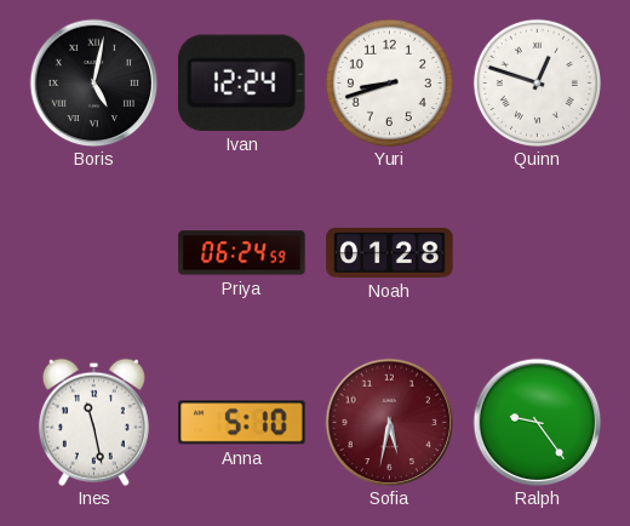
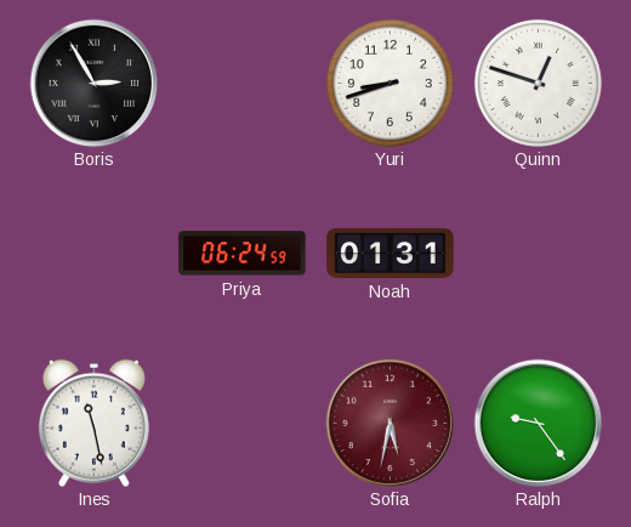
Boris: 5:02 -> 2:55
Ivan: 12:24 -> none
Noah: 01:28 -> 01:31
Anna: 5:10 -> none
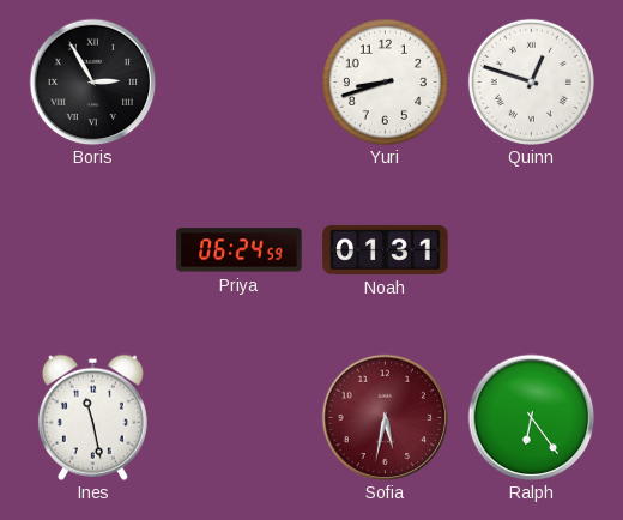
Ralph: 9:24 -> 6:24
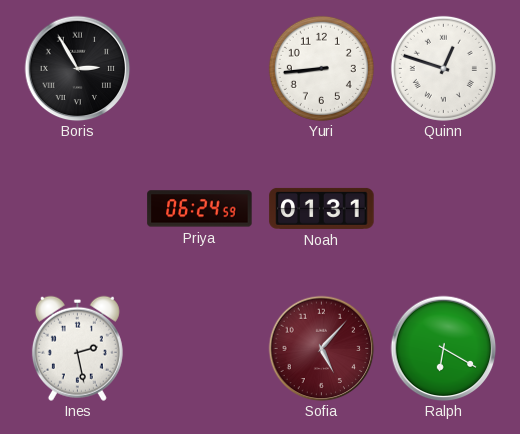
Yuri: 8:42 -> 8:44
Ines: 11:28 -> 2:28
Sofia: 5:32 -> 5:07
Ralph: 6:24 -> 6:20
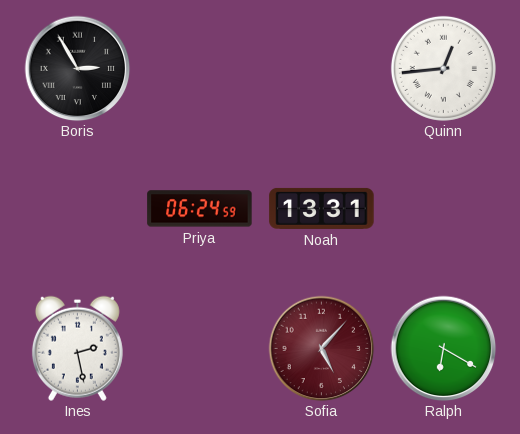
Yuri: 8:44 -> none
Quinn: 12:48 -> 12:44
Noah: 01:31 -> 13:31
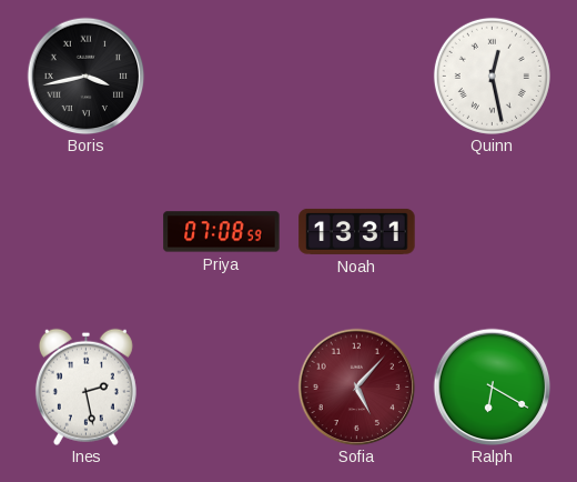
Boris: 2:55 -> 3:43
Quinn: 12:44 -> 12:28
Priya: 06:24 -> 07:08
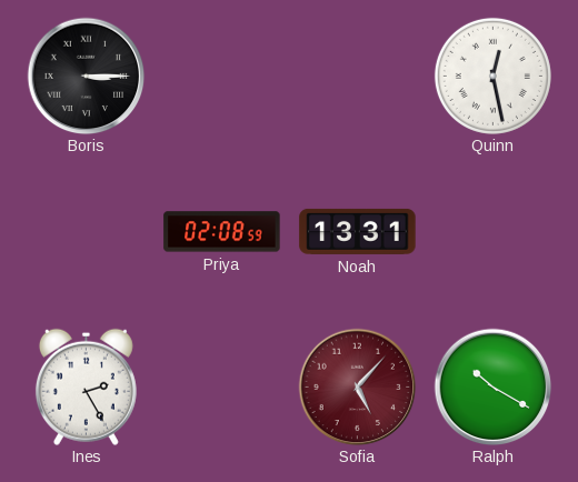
Boris: 3:43 -> 3:15
Priya: 07:08 -> 02:08
Ines: 2:28 -> 2:25
Ralph: 6:20 -> 10:20
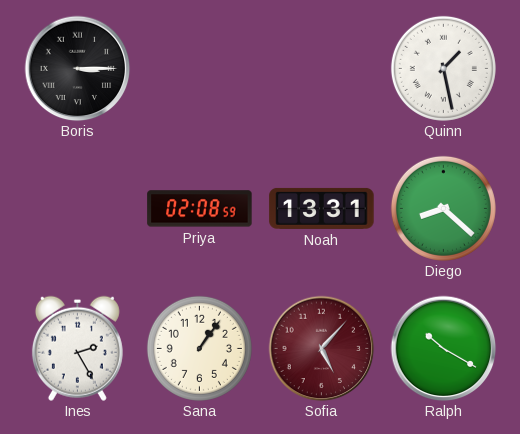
Quinn: 12:28 -> 1:28
Diego: none -> 8:22
Sana: none -> 1:06
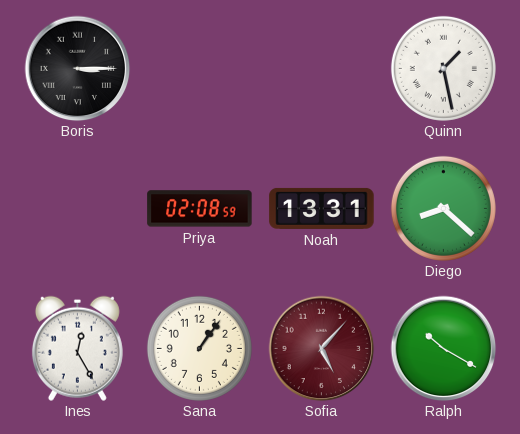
Ines: 2:25 -> 12:25
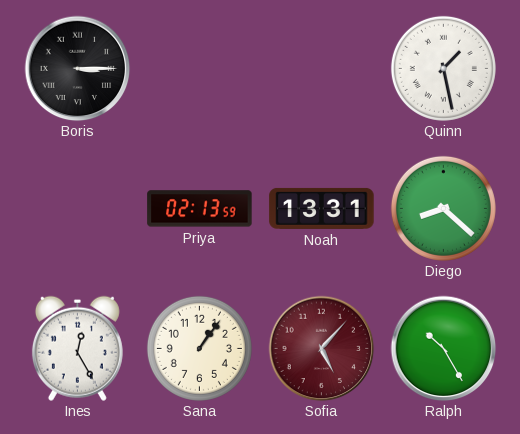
Priya: 02:08 -> 02:13
Ralph: 10:20 -> 10:25
